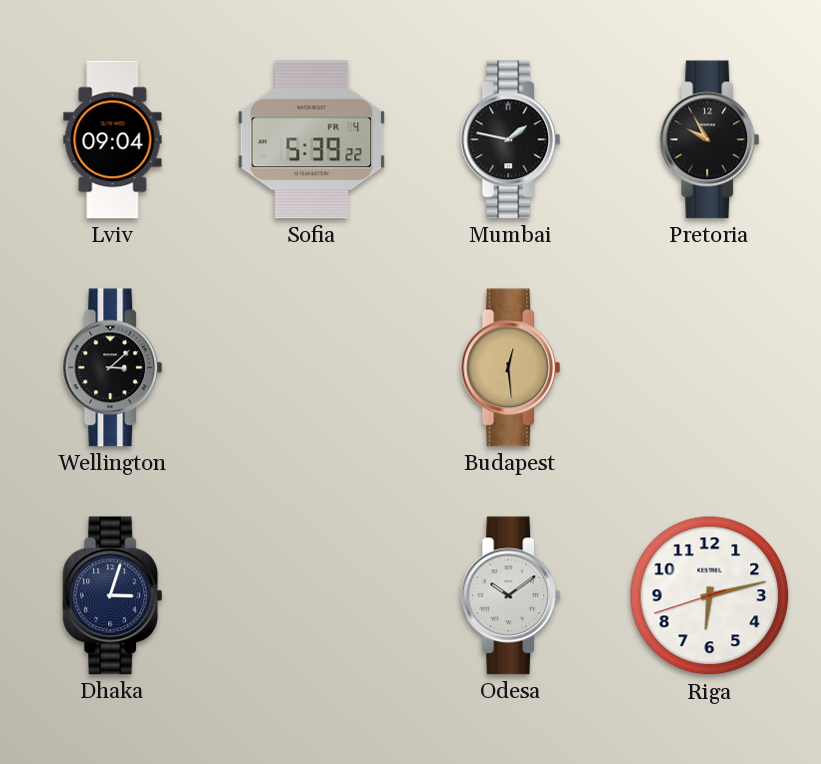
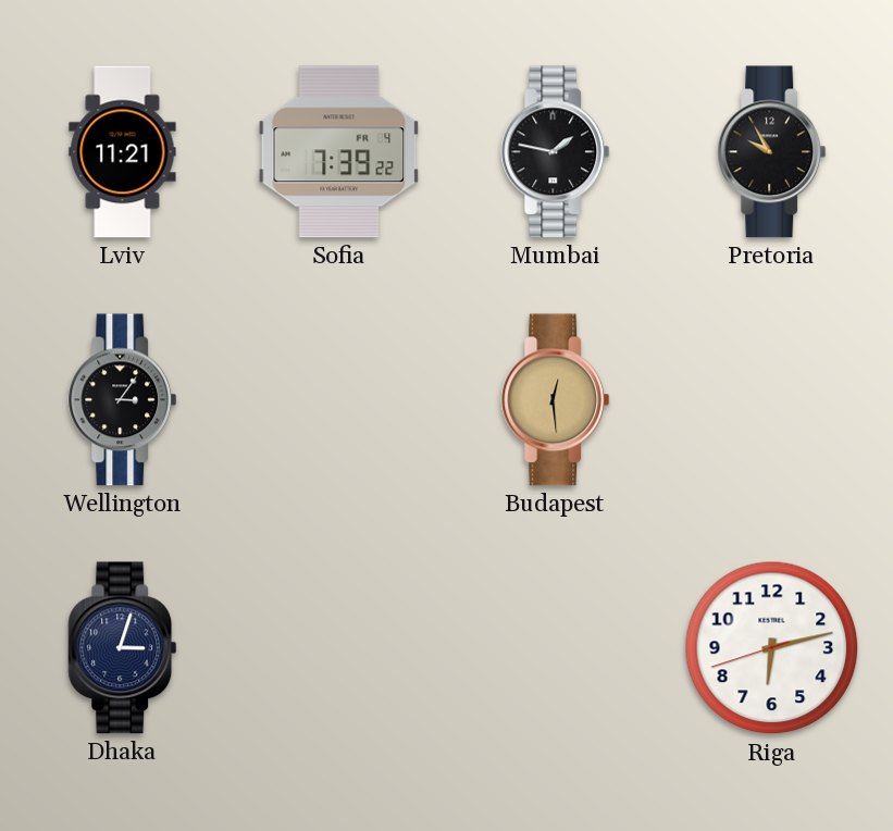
Lviv: 09:04 -> 11:21
Sofia: 5:39 -> 7:39
Wellington: 3:08 -> 3:06
Odesa: 10:09 -> none
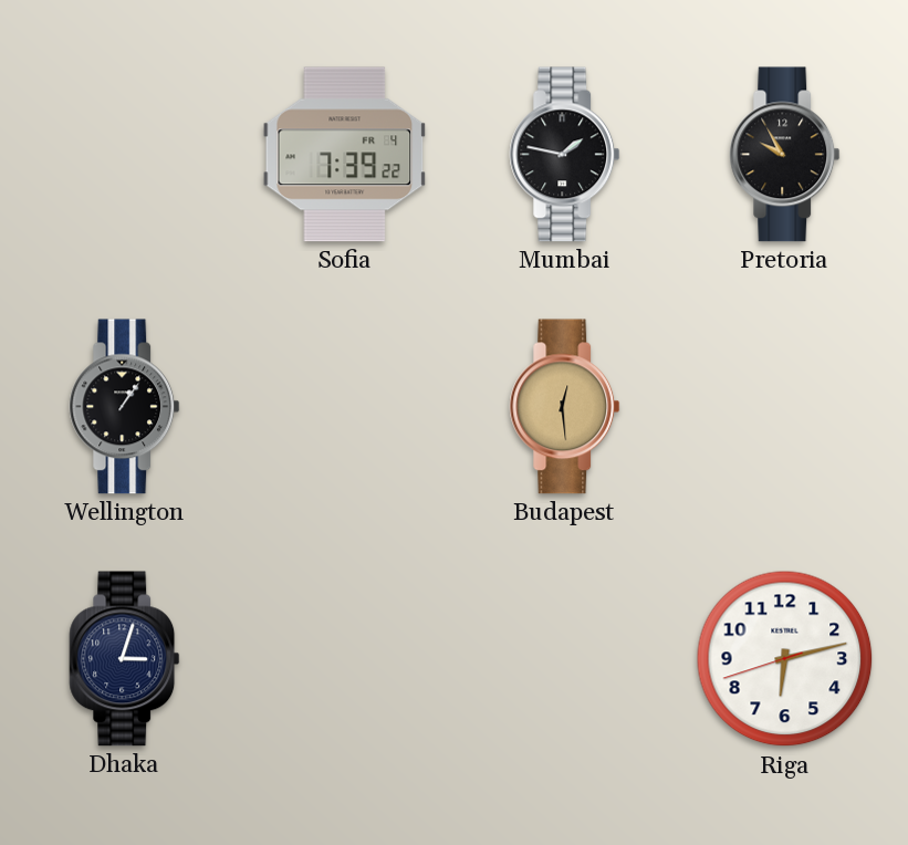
Lviv: 11:21 -> none
Wellington: 3:06 -> 1:06
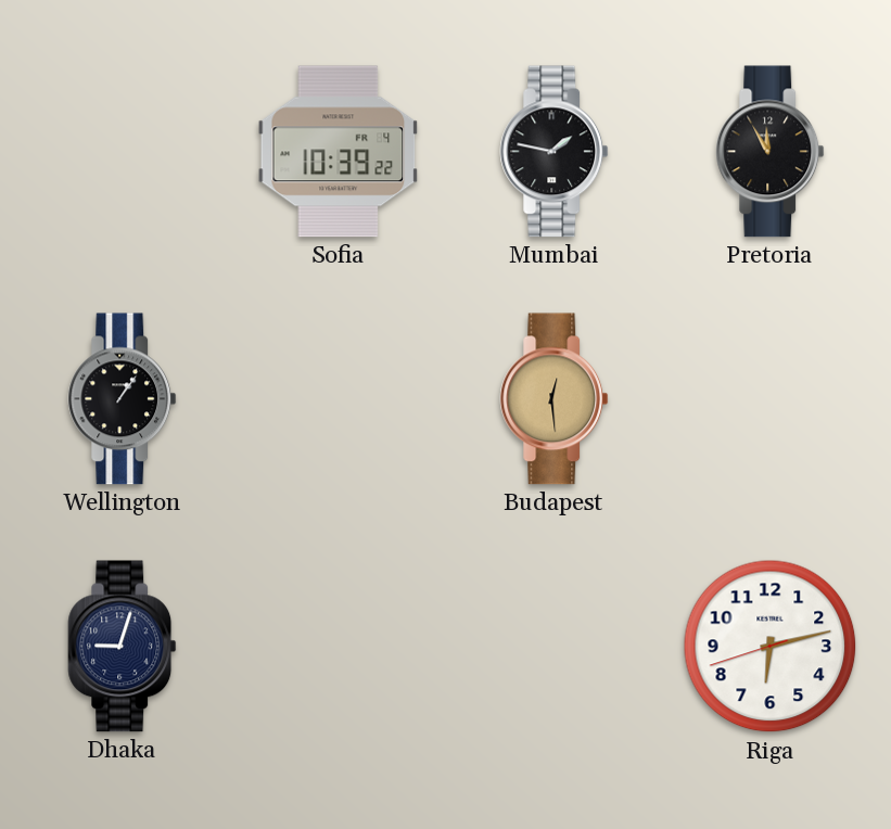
Sofia: 7:39 -> 10:39
Pretoria: 9:55 -> 11:55
Dhaka: 3:03 -> 9:03
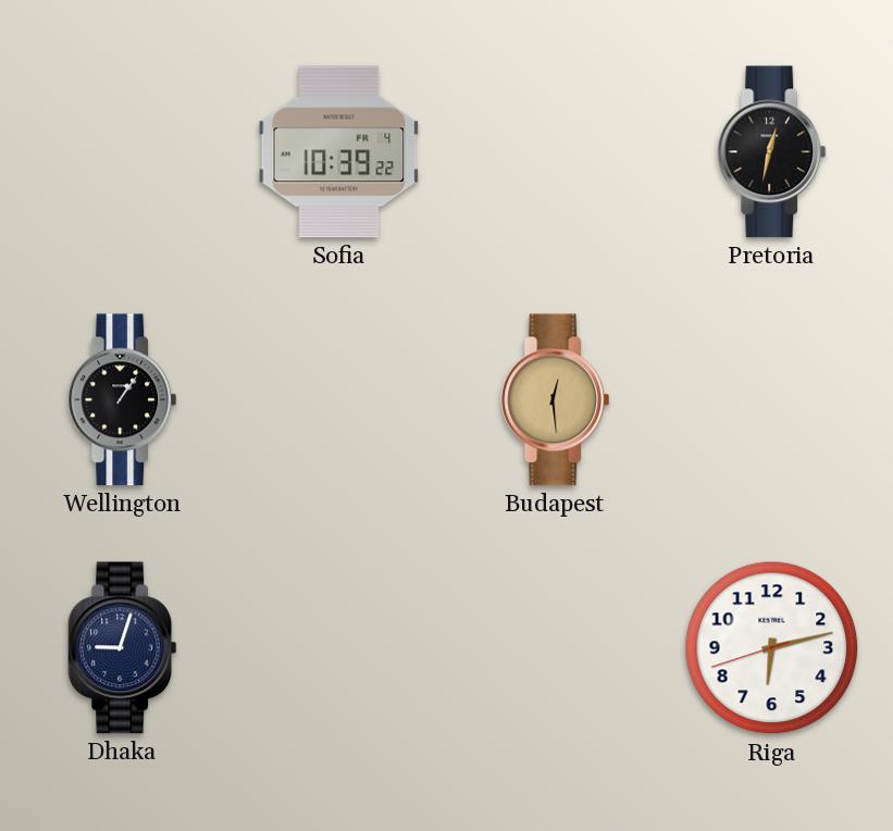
Mumbai: 1:47 -> none
Pretoria: 11:55 -> 12:32
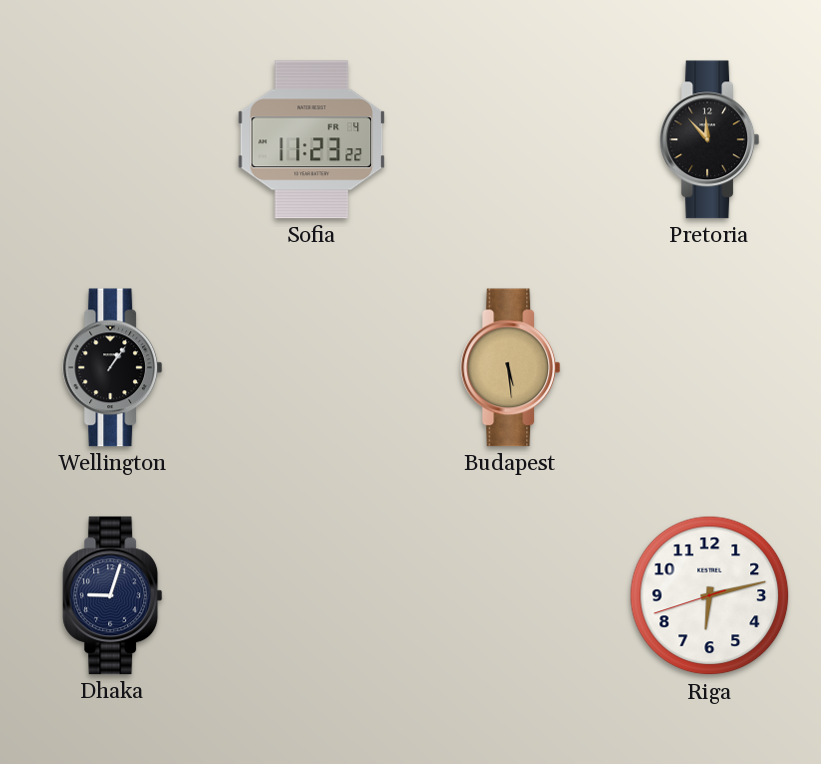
Sofia: 10:39 -> 11:23
Pretoria: 12:32 -> 11:53
Budapest: 12:29 -> 5:29
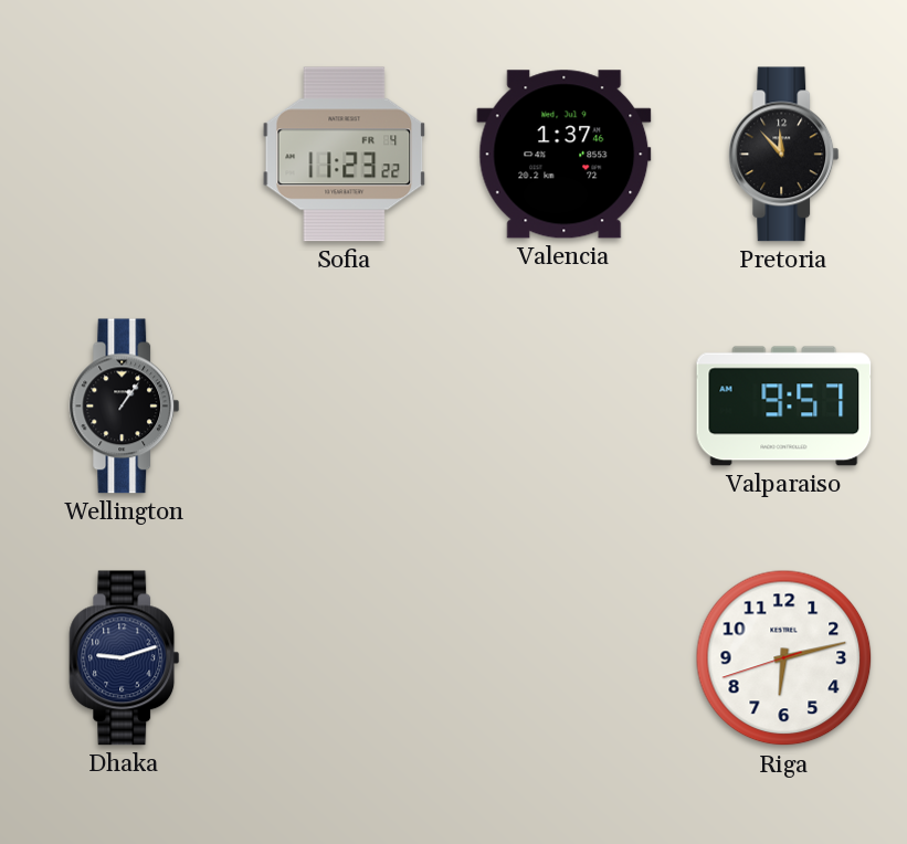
Valencia: none -> 1:37
Budapest: 5:29 -> none
Valparaiso: none -> 9:57
Dhaka: 9:03 -> 9:12
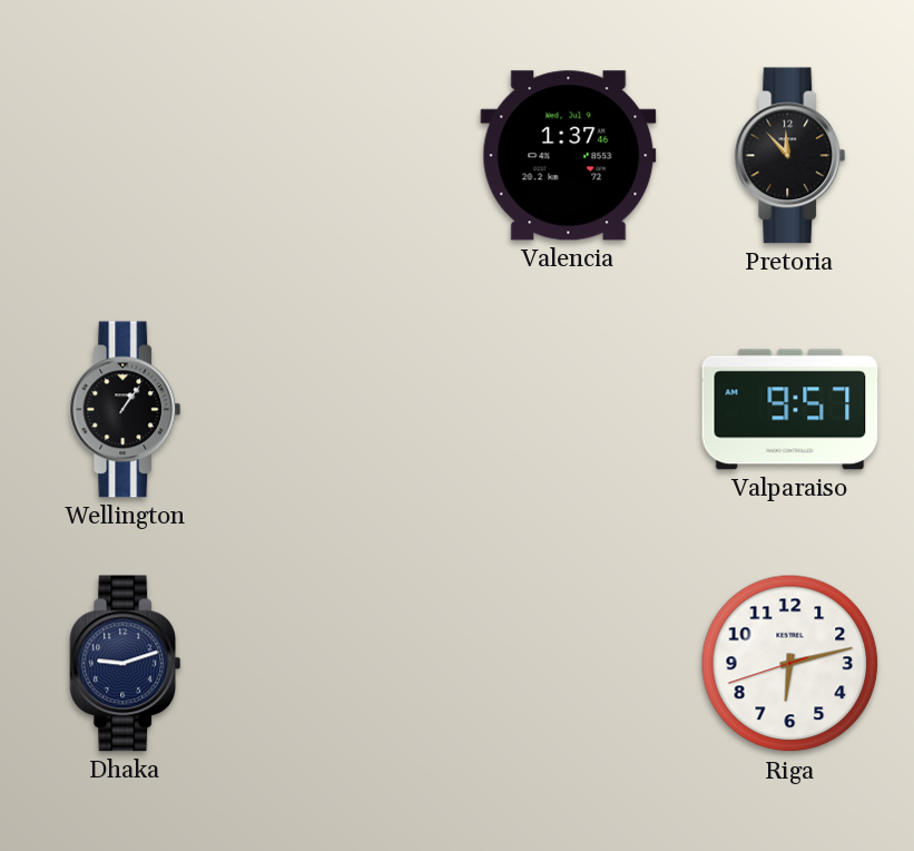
Sofia: 11:23 -> none
